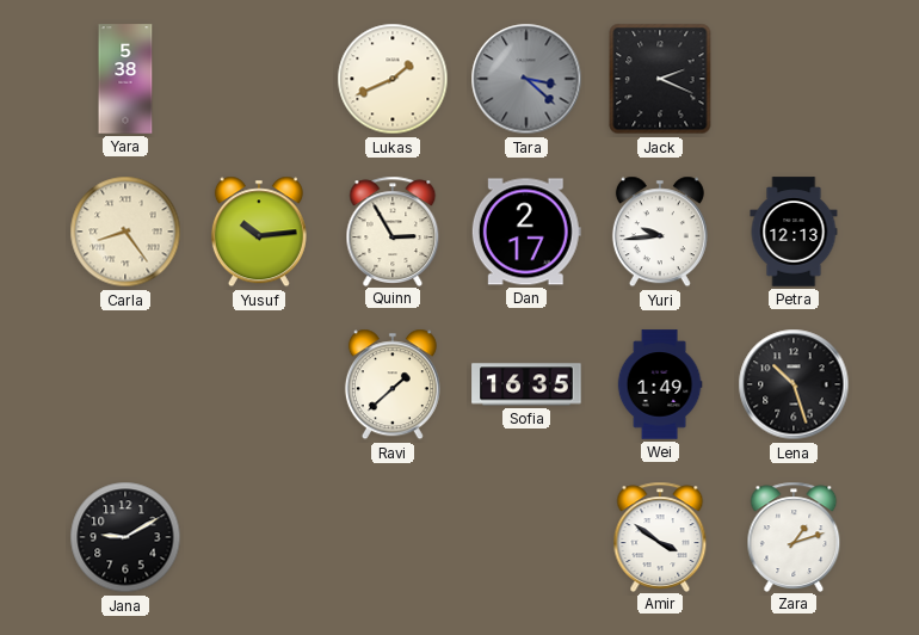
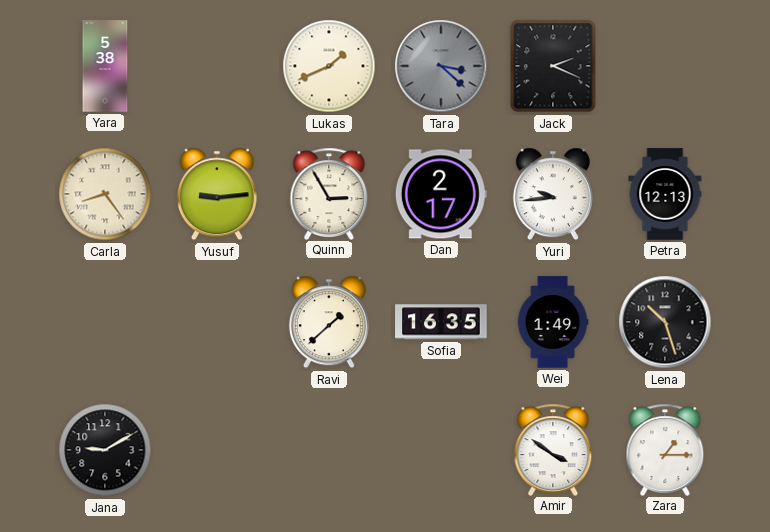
Yusuf: 10:14 -> 9:14
Zara: 1:12 -> 1:15
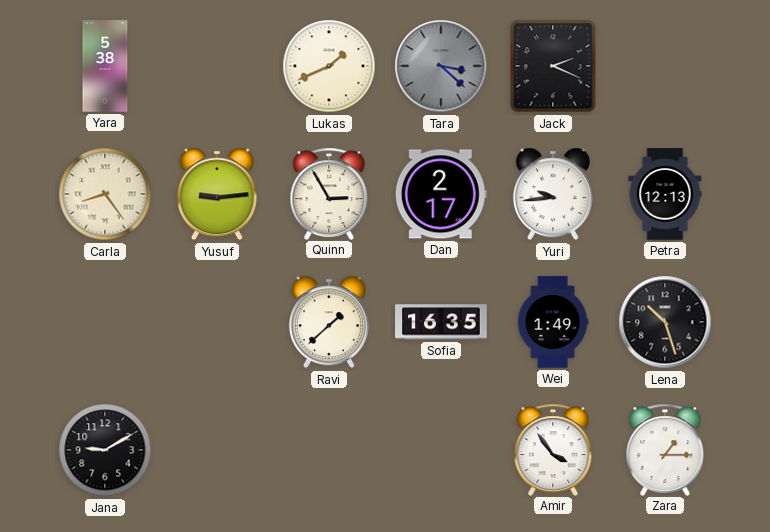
Amir: 3:51 -> 3:54
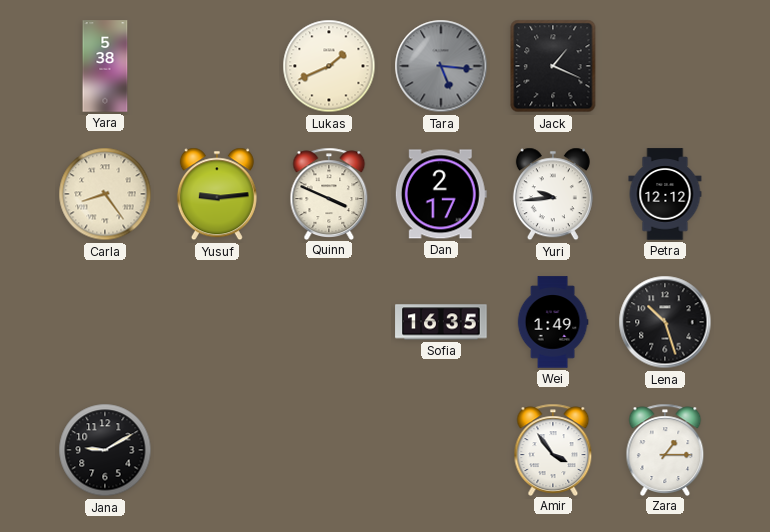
Tara: 3:22 -> 5:16
Jack: 2:19 -> 1:19
Quinn: 2:55 -> 3:49
Petra: 12:13 -> 12:12
Ravi: 1:38 -> none
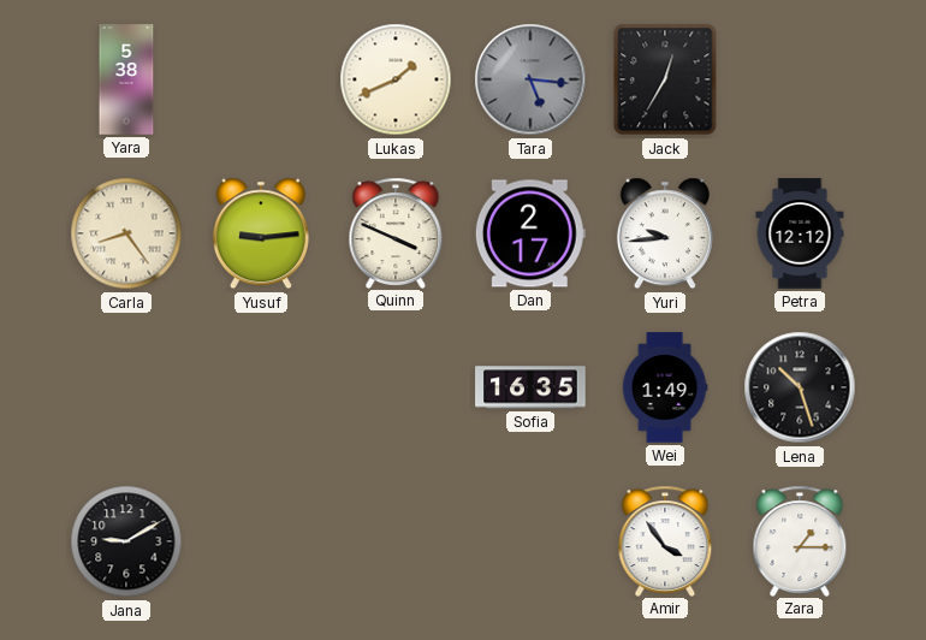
Jack: 1:19 -> 12:35
